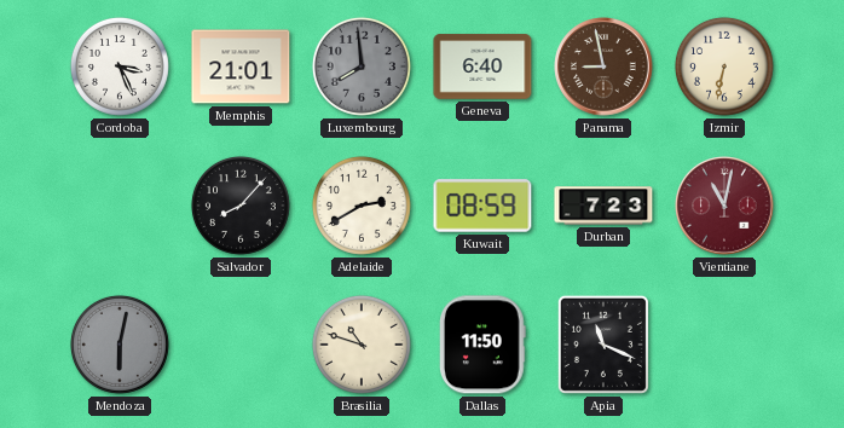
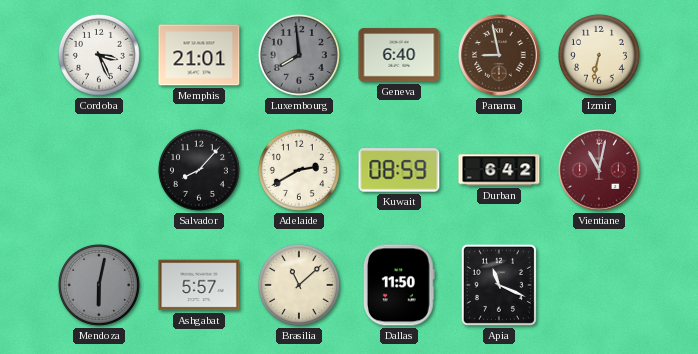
Durban: 7:23 -> 6:42
Ashgabat: none -> 5:57
Brasilia: 10:48 -> 11:08
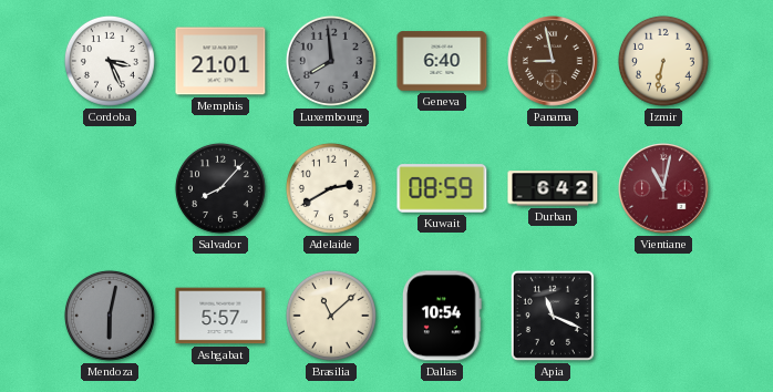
Dallas: 11:50 -> 10:54
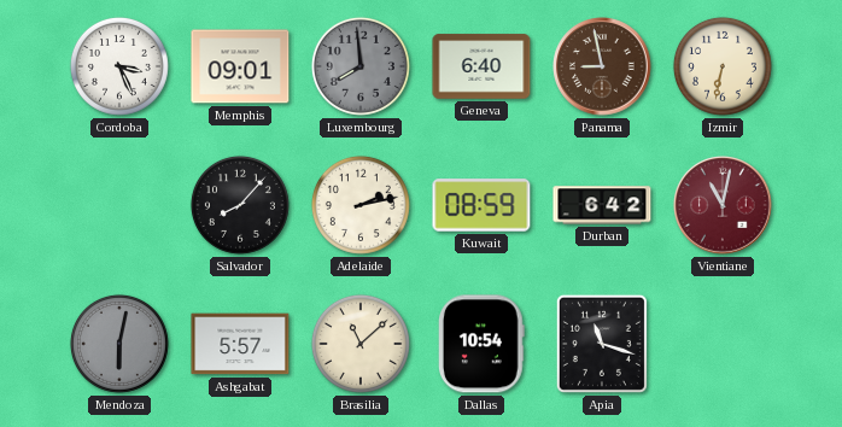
Memphis: 21:01 -> 09:01
Adelaide: 2:40 -> 2:13
Apia: 11:19 -> 11:18
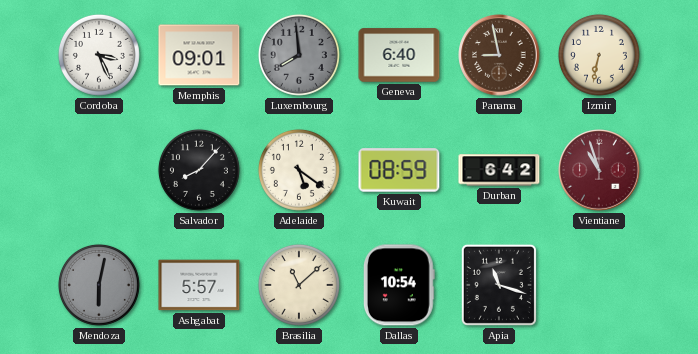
Adelaide: 2:13 -> 5:21
Vientiane: 11:02 -> 10:57
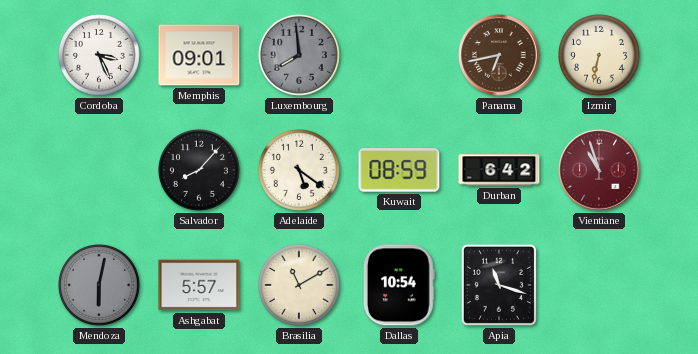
Geneva: 6:40 -> none
Panama: 8:58 -> 6:43
Brasilia: 11:08 -> 11:10
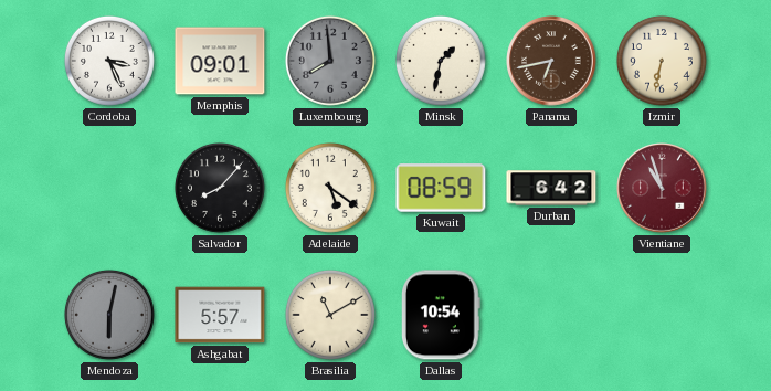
Minsk: none -> 1:32
Apia: 11:18 -> none
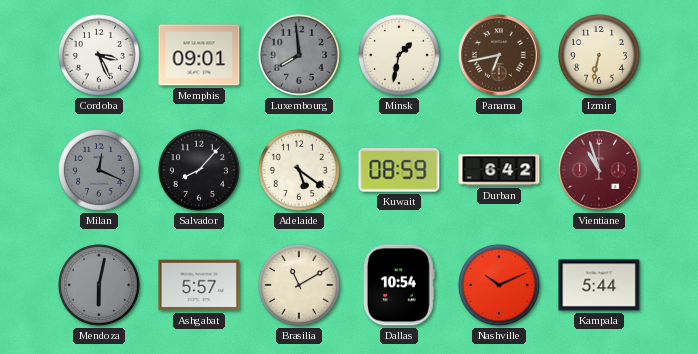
Milan: none -> 12:19
Nashville: none -> 10:11
Kampala: none -> 5:44
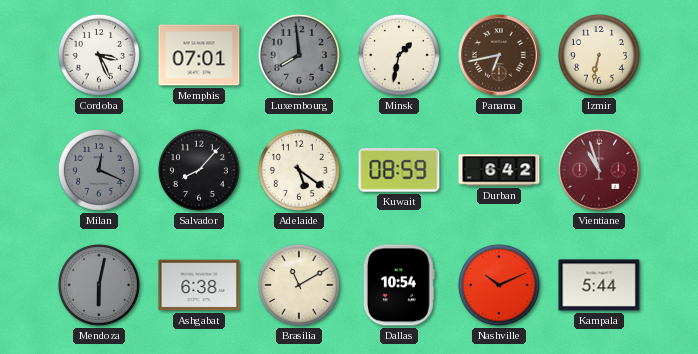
Memphis: 09:01 -> 07:01
Ashgabat: 5:57 -> 6:38
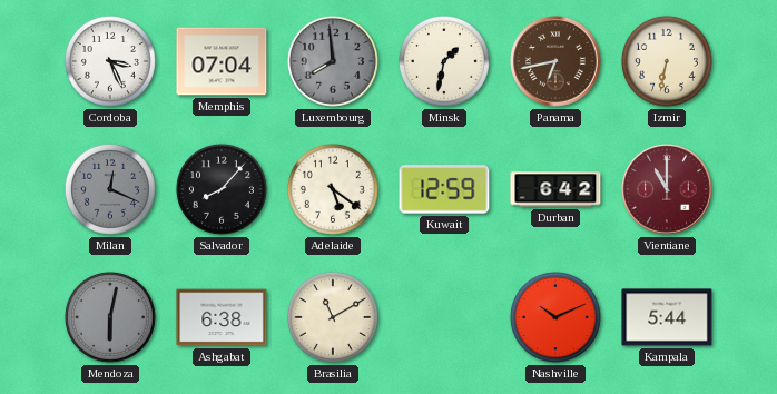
Memphis: 07:01 -> 07:04
Kuwait: 08:59 -> 12:59
Vientiane: 10:57 -> 11:00
Dallas: 10:54 -> none
